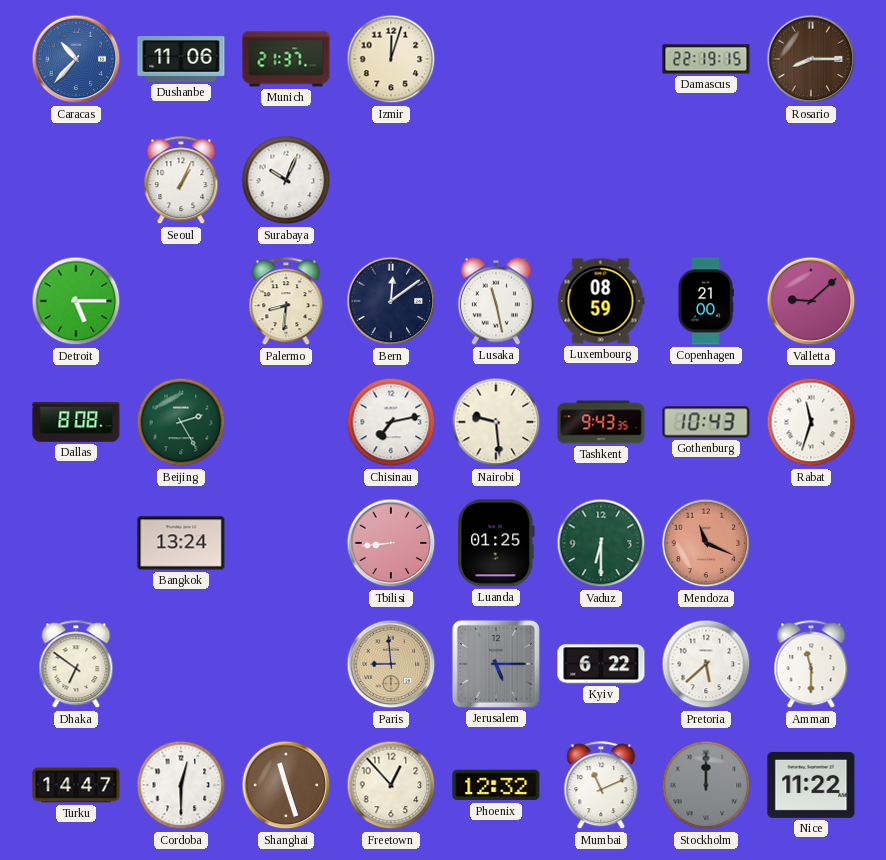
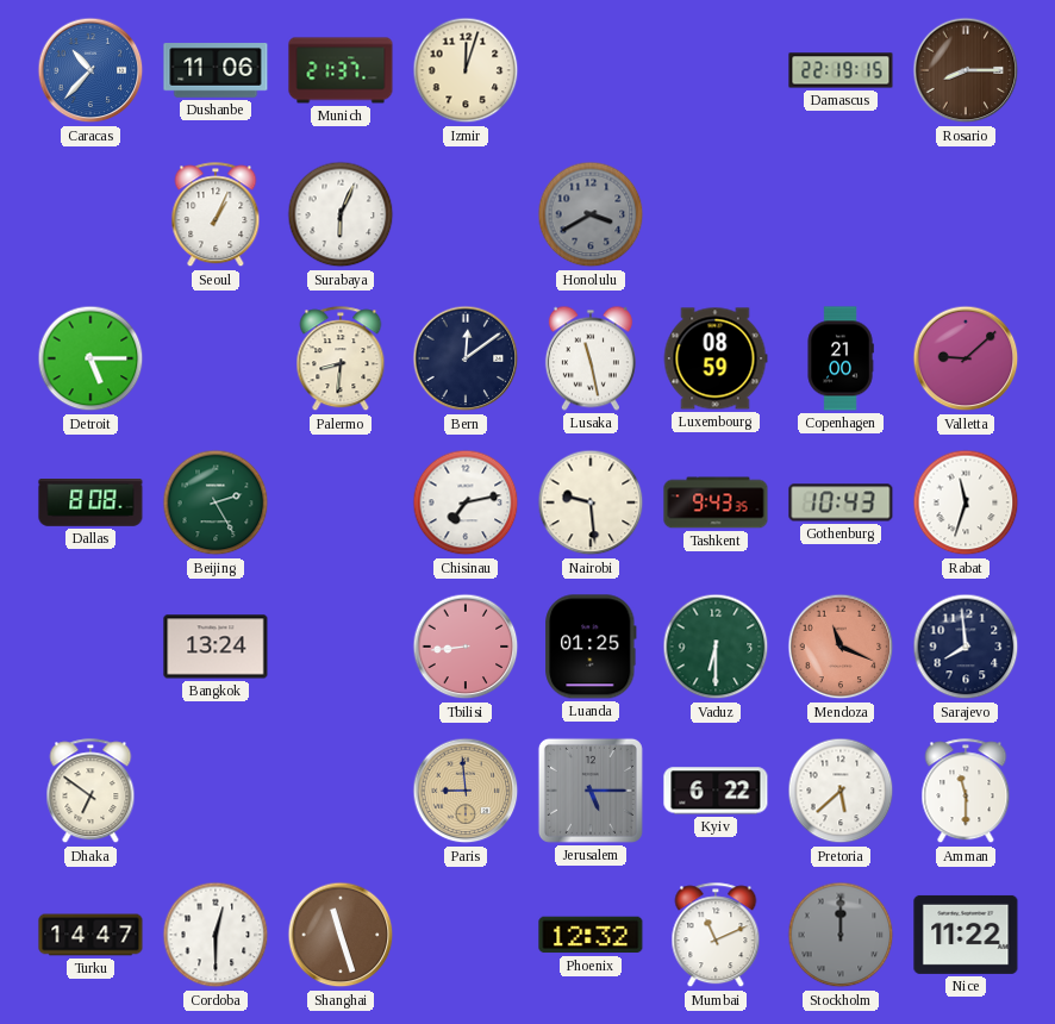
Surabaya: 10:04 -> 6:04
Honolulu: none -> 3:40
Sarajevo: none -> 7:59
Freetown: 12:53 -> none
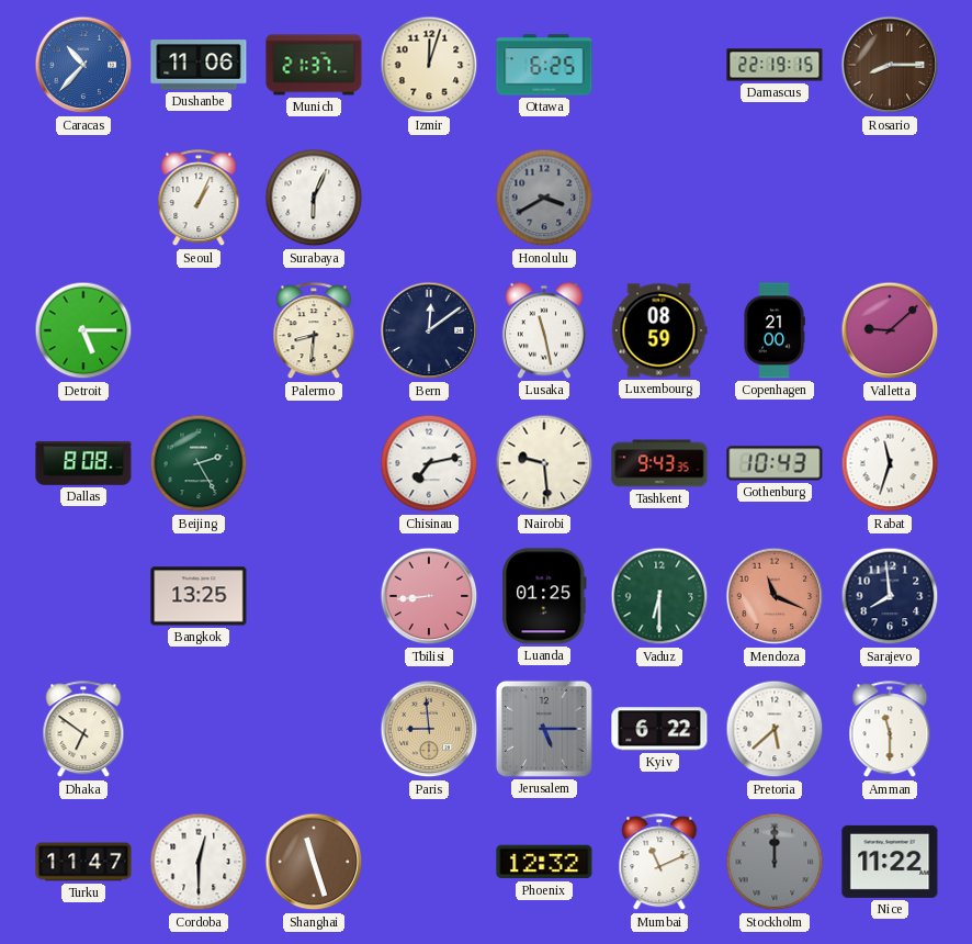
Ottawa: none -> 6:25
Bangkok: 13:24 -> 13:25
Turku: 14:47 -> 11:47
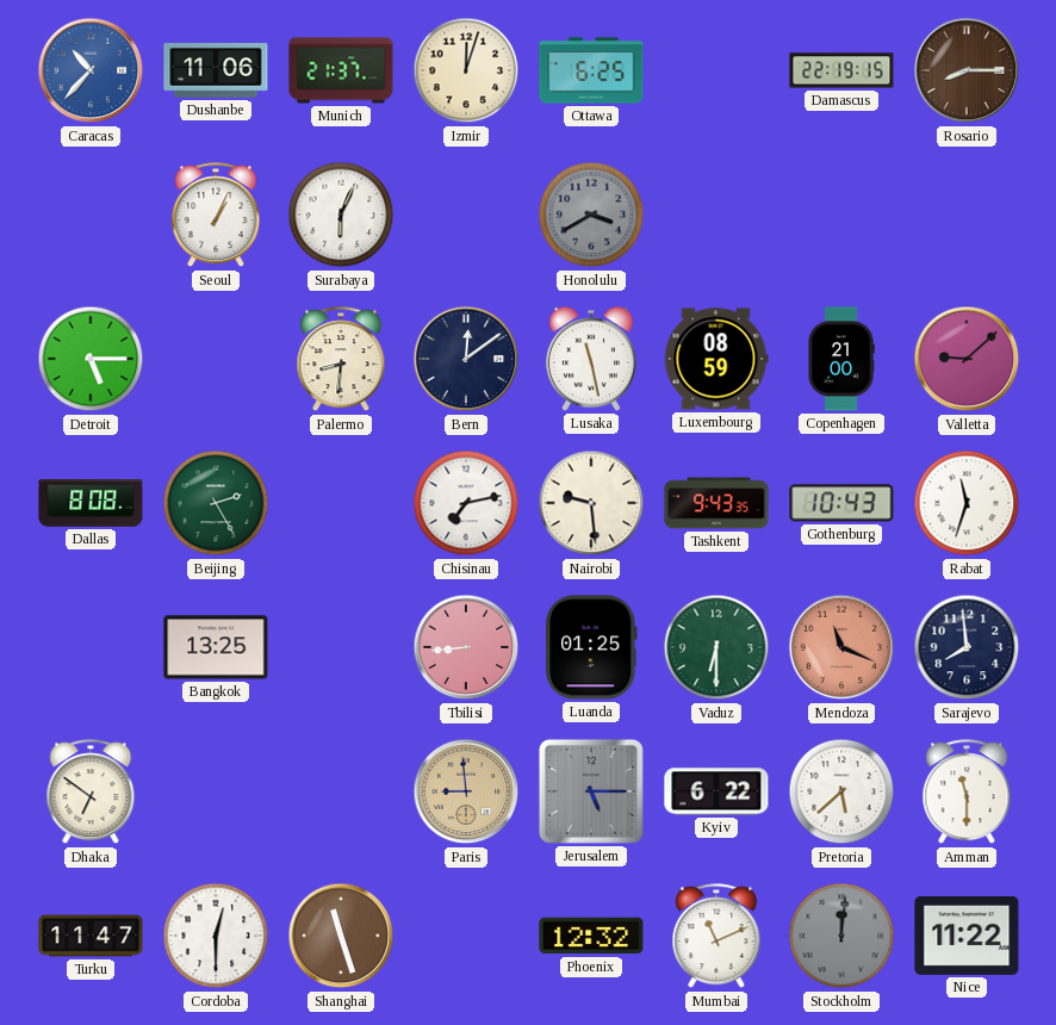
Stockholm: 12:00 -> 12:01
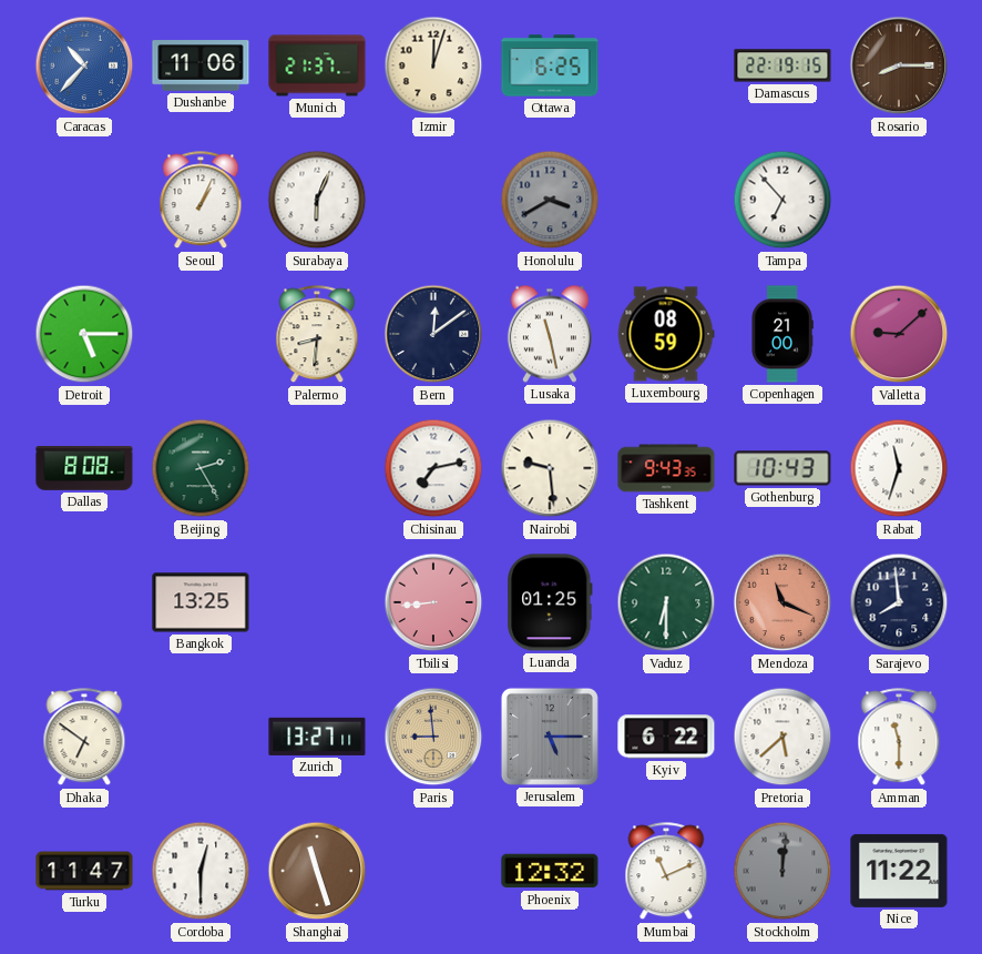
Tampa: none -> 6:53
Zurich: none -> 13:27
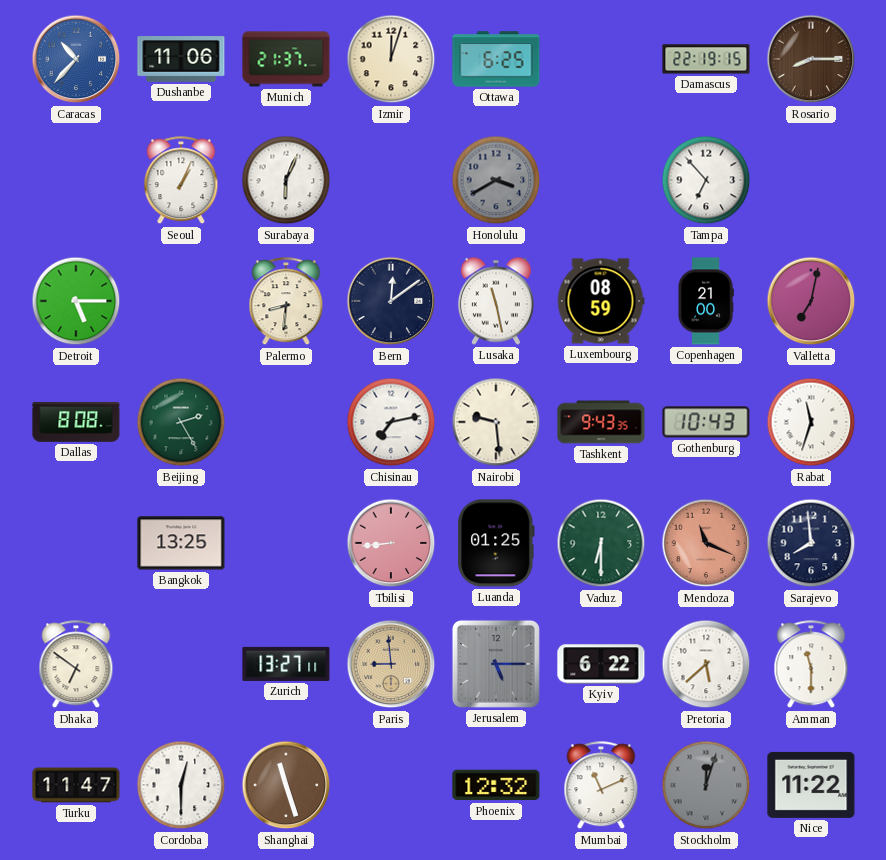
Valletta: 9:08 -> 7:02
Stockholm: 12:01 -> 12:03
